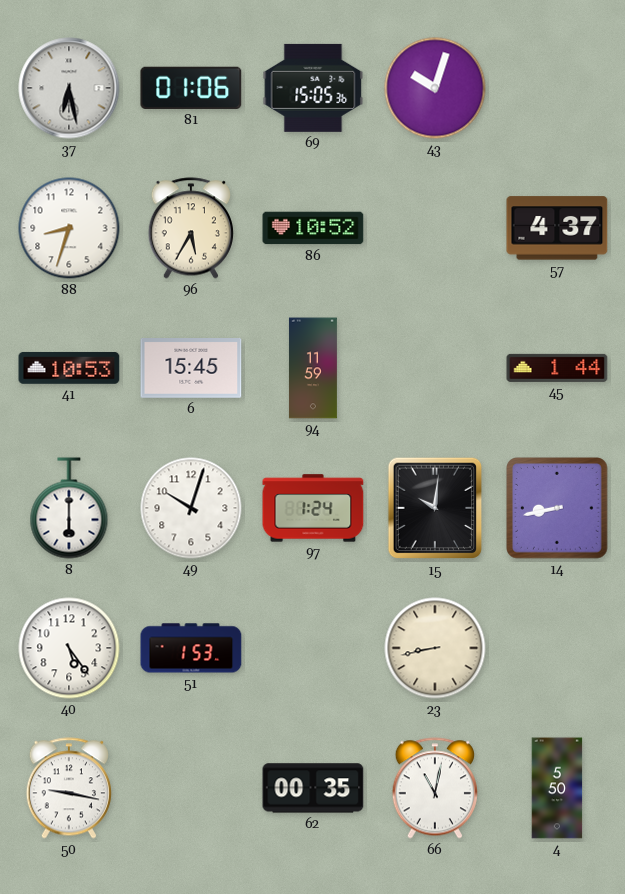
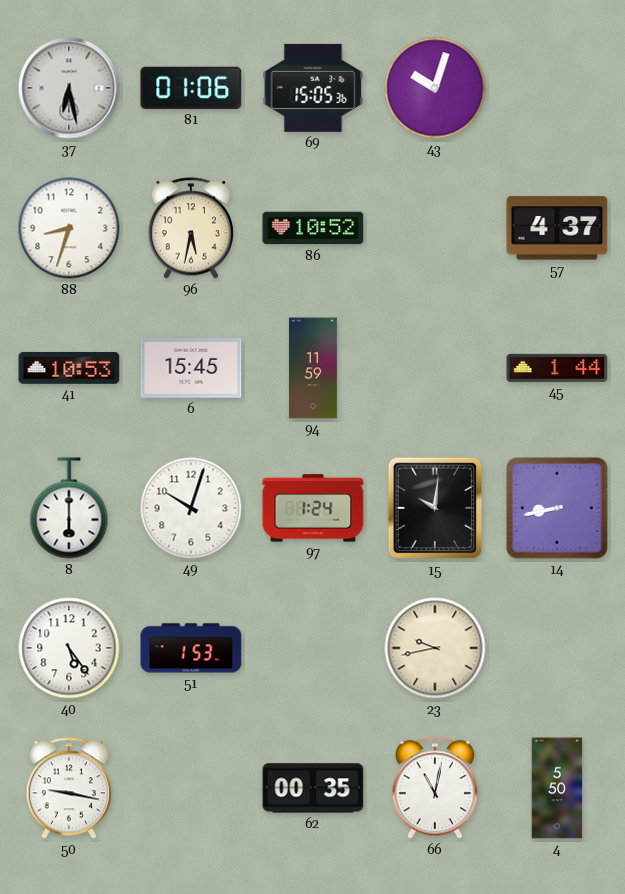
96: 5:35 -> 5:32
23: 8:43 -> 9:43
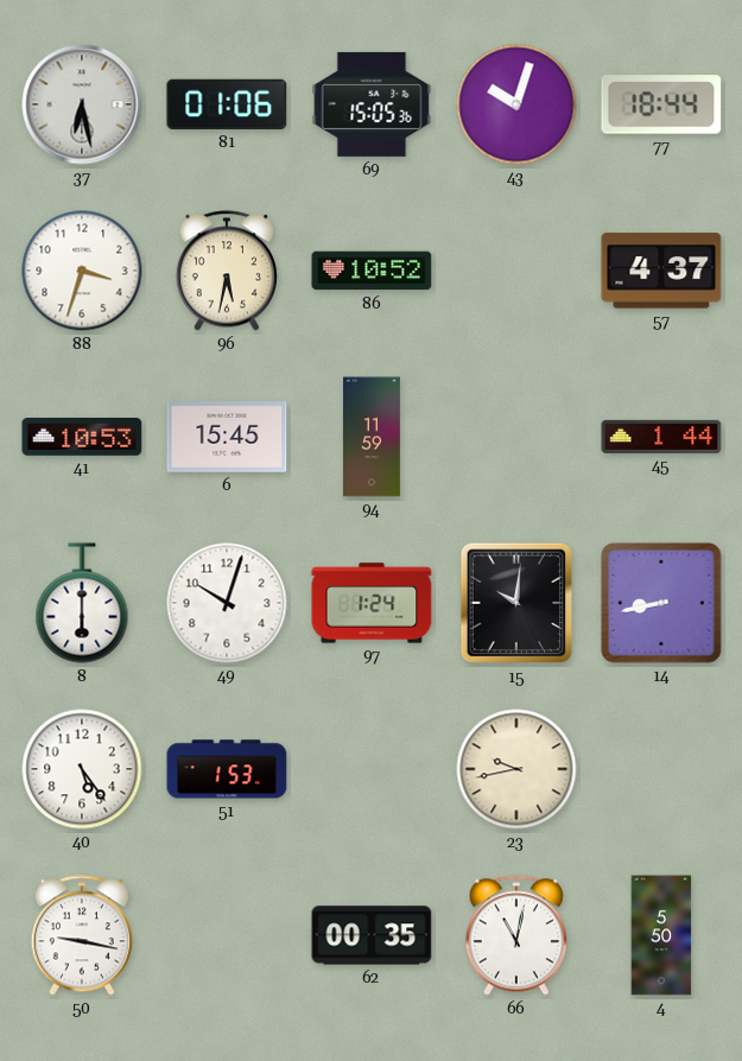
77: none -> 18:44
88: 8:33 -> 3:33
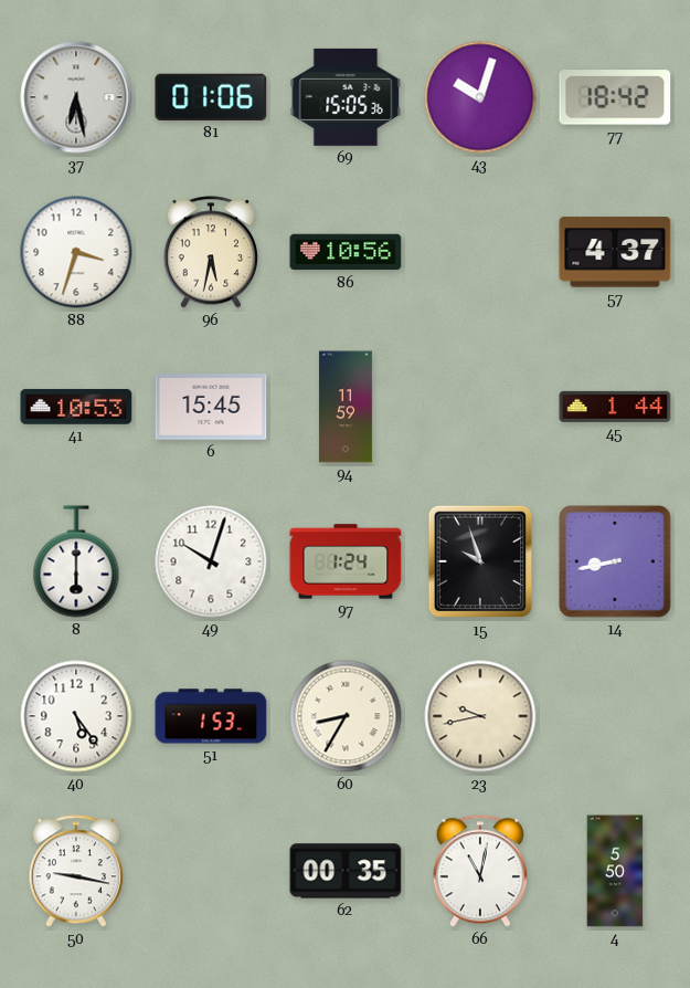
77: 18:44 -> 18:42
86: 10:52 -> 10:56
15: 10:01 -> 9:57
60: none -> 8:35
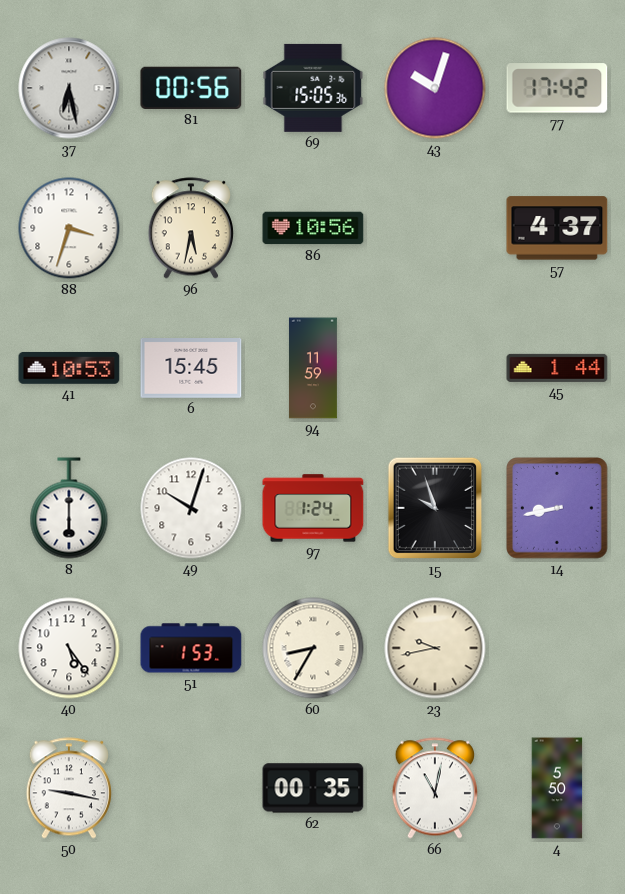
81: 01:06 -> 00:56
77: 18:42 -> 17:42
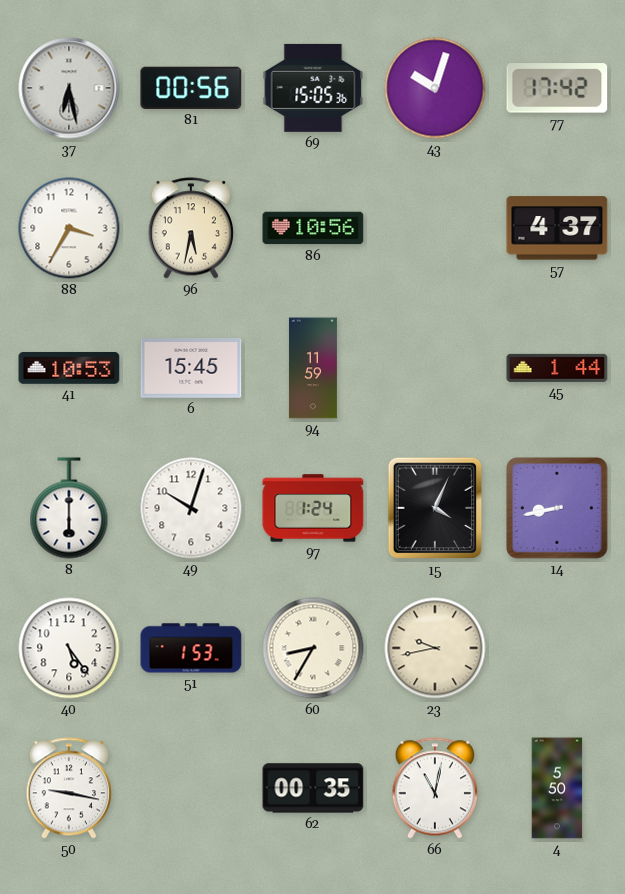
88: 3:33 -> 3:35
15: 9:57 -> 4:04
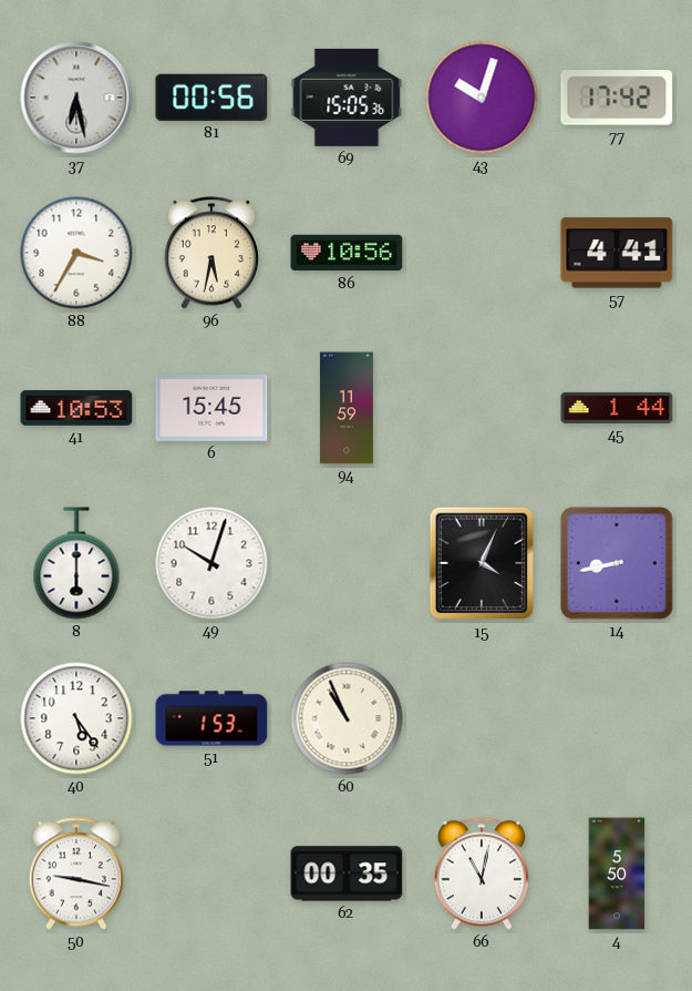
57: 4:37 -> 4:41
97: 1:24 -> none
60: 8:35 -> 10:56
23: 9:43 -> none
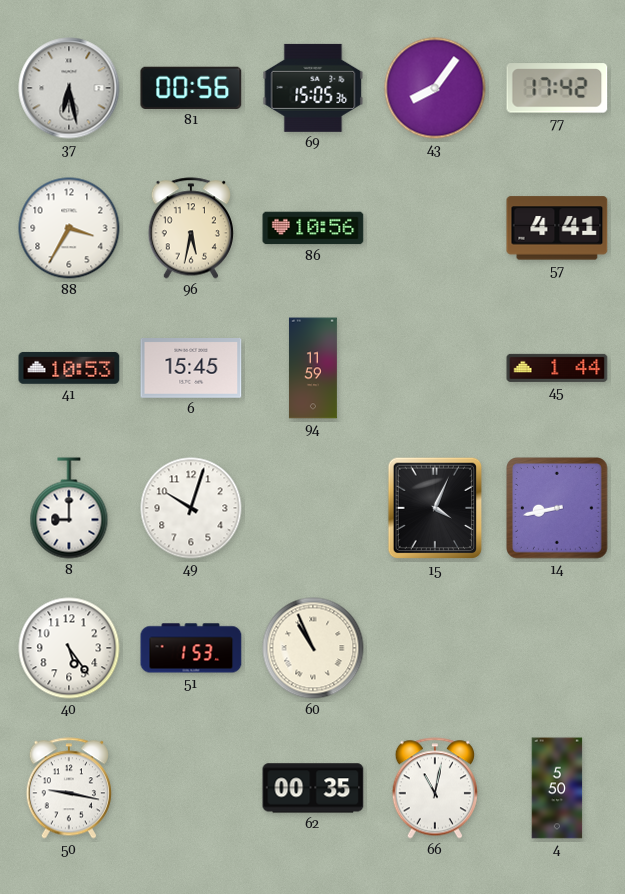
43: 10:03 -> 8:06
8: 6:00 -> 9:00
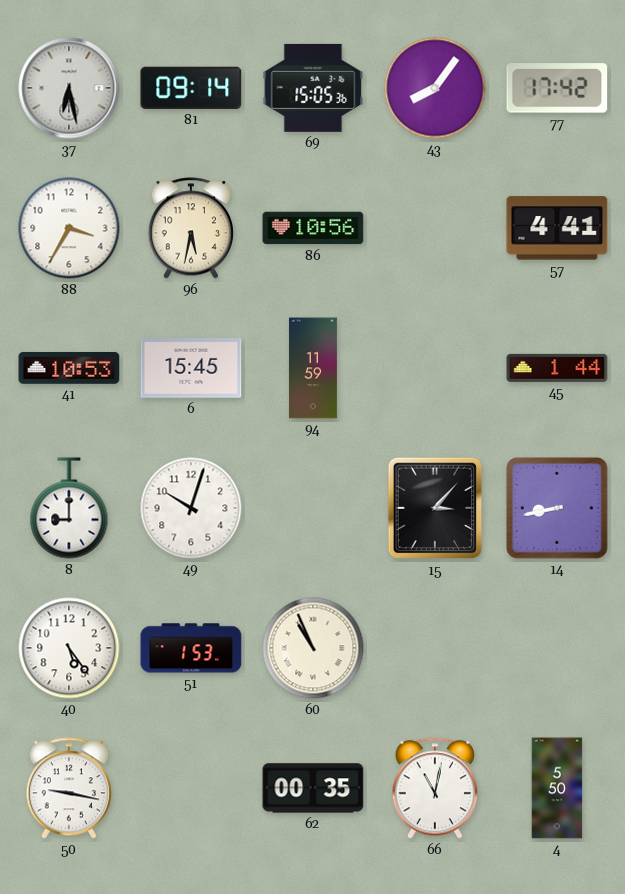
81: 00:56 -> 09:14
15: 4:04 -> 3:07
